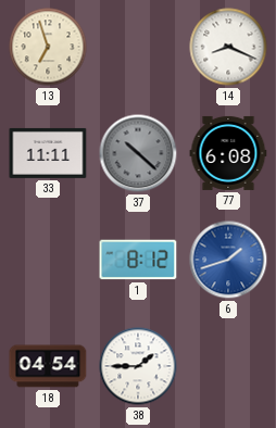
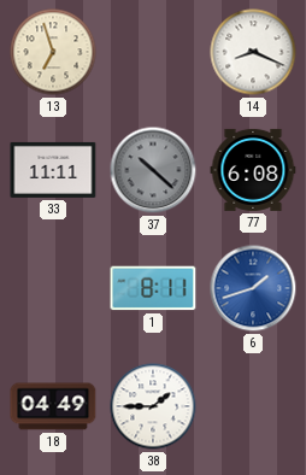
1: 8:12 -> 8:11
18: 04:54 -> 04:49
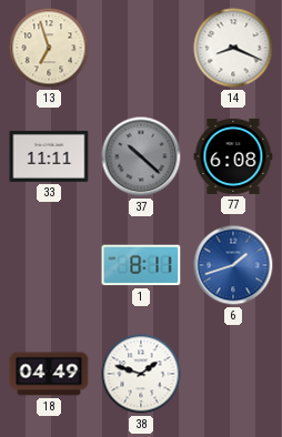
38: 1:45 -> 1:48
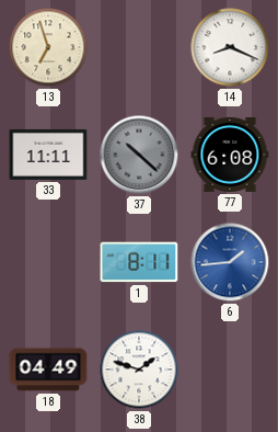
6: 1:42 -> 1:44
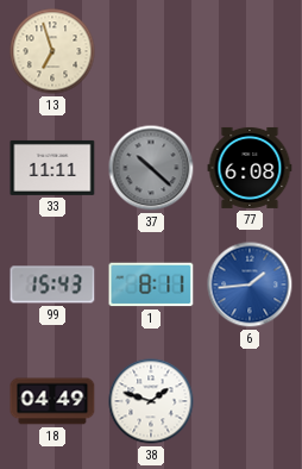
14: 8:19 -> none
99: none -> 15:43
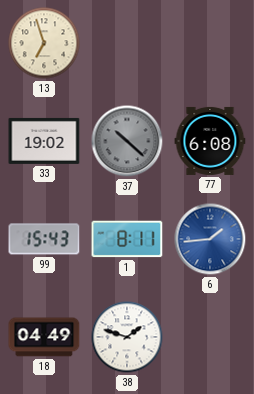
33: 11:11 -> 19:02
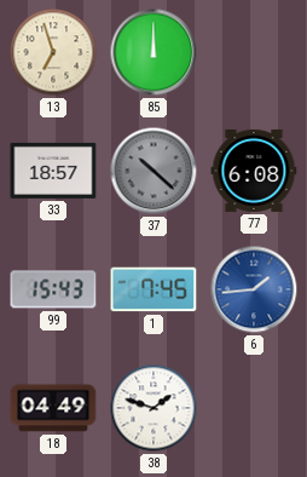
85: none -> 12:00
33: 19:02 -> 18:57
1: 8:11 -> 7:45
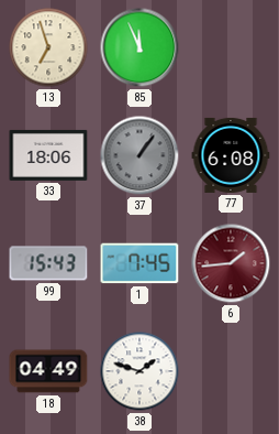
85: 12:00 -> 11:56
33: 18:57 -> 18:06
37: 10:22 -> 1:06
6 dial: blue -> burgundy
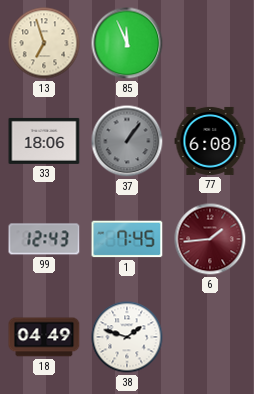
99: 15:43 -> 12:43
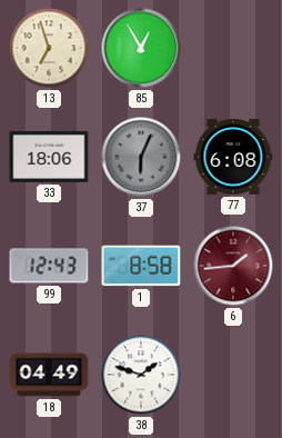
85: 11:56 -> 12:55
37: 1:06 -> 6:04
1: 7:45 -> 8:58
